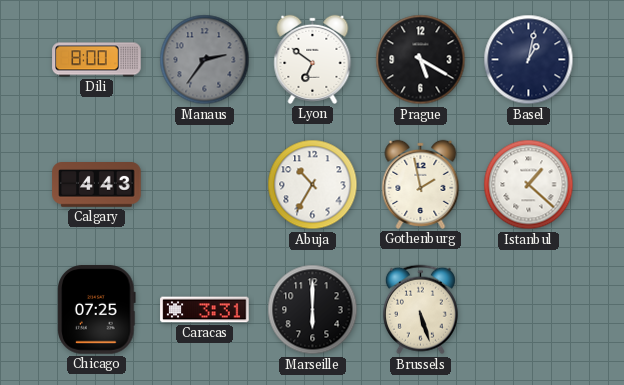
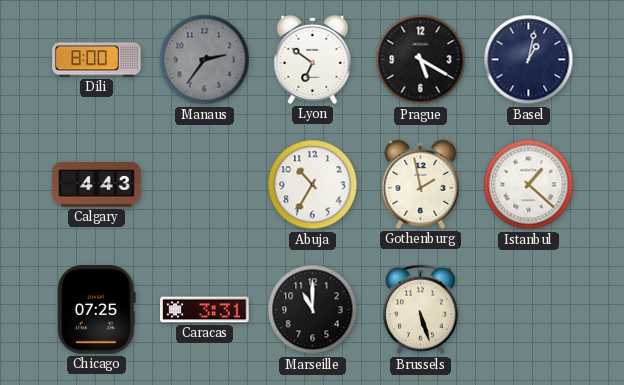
Marseille: 6:00 -> 11:00
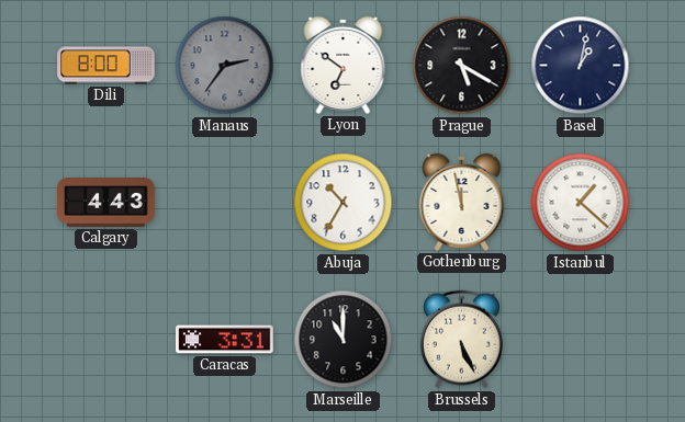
Gothenburg: 1:58 -> 11:58
Chicago: 07:25 -> none
Brussels: 5:27 -> 5:26
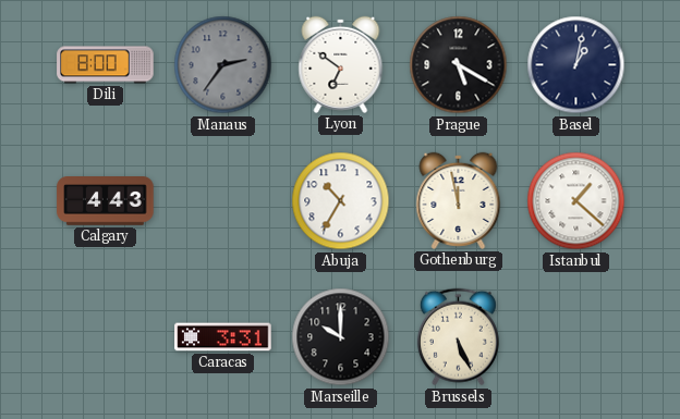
Marseille: 11:00 -> 10:00
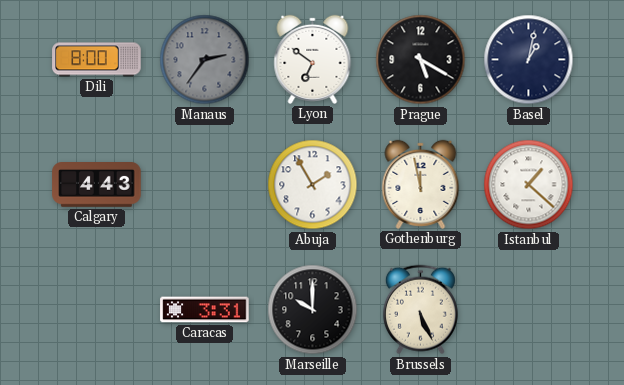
Abuja: 10:35 -> 1:55
